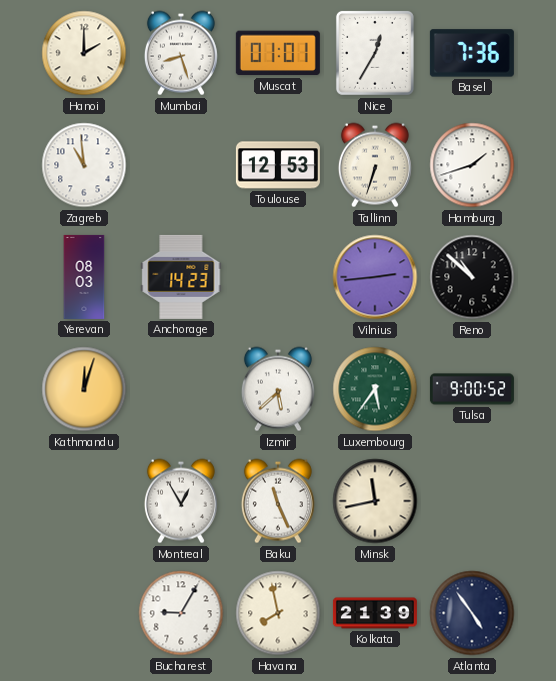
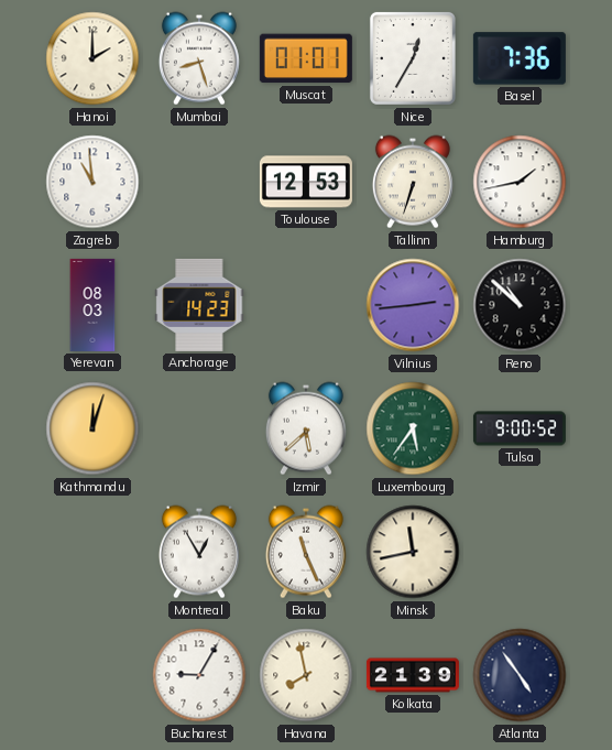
Hamburg: 1:42 -> 1:43
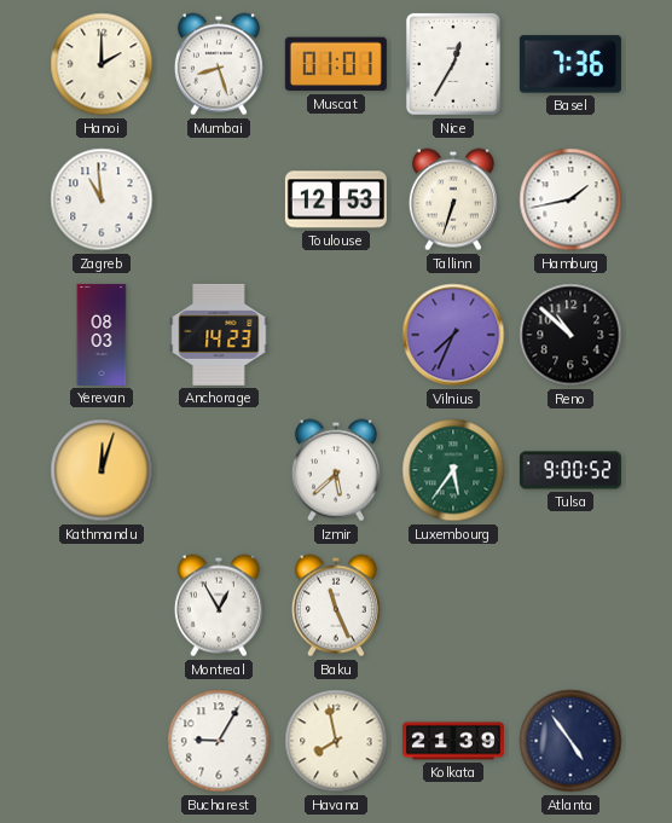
Vilnius: 2:44 -> 7:34
Minsk: 11:43 -> none
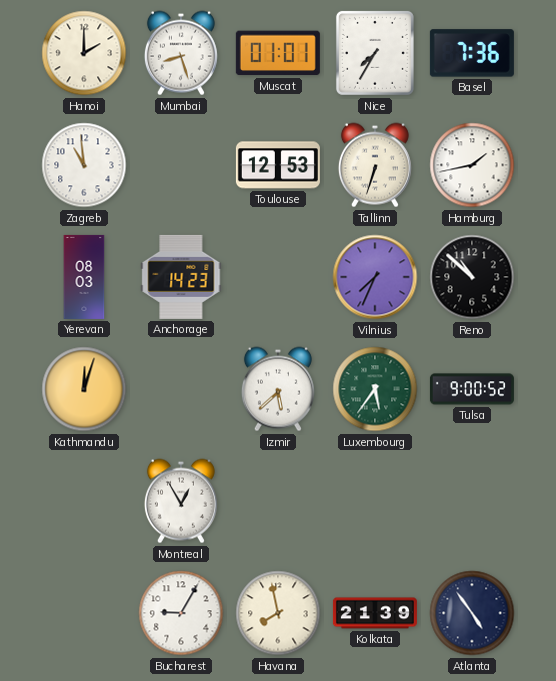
Nice: 12:35 -> 7:35
Baku: 11:26 -> none
